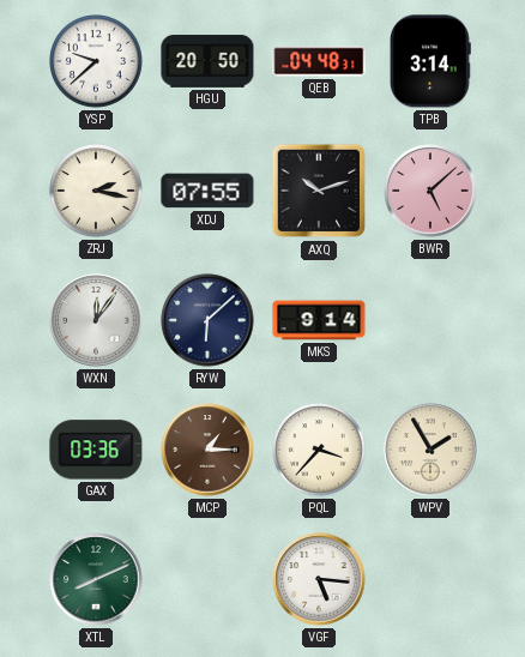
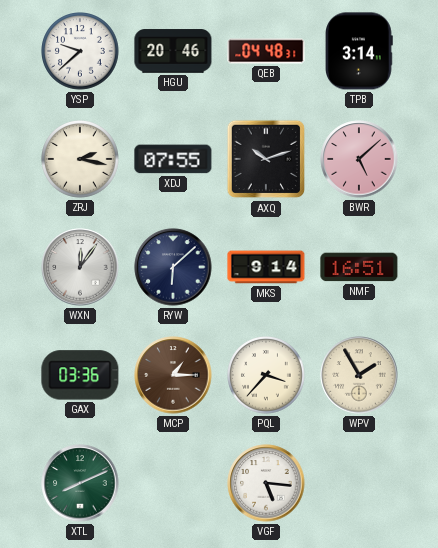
HGU: 20:50 -> 20:46
NMF: none -> 16:51
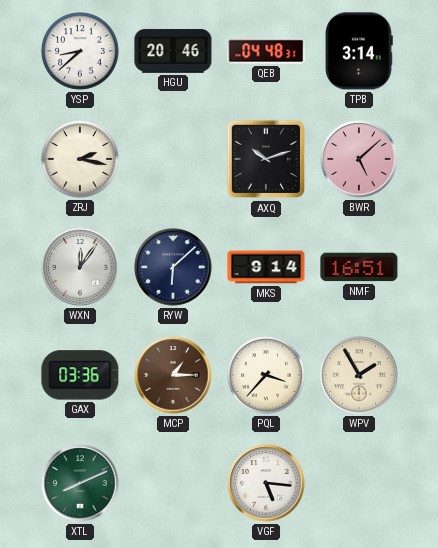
YSP: 9:38 -> 8:38
XDJ: 07:55 -> none
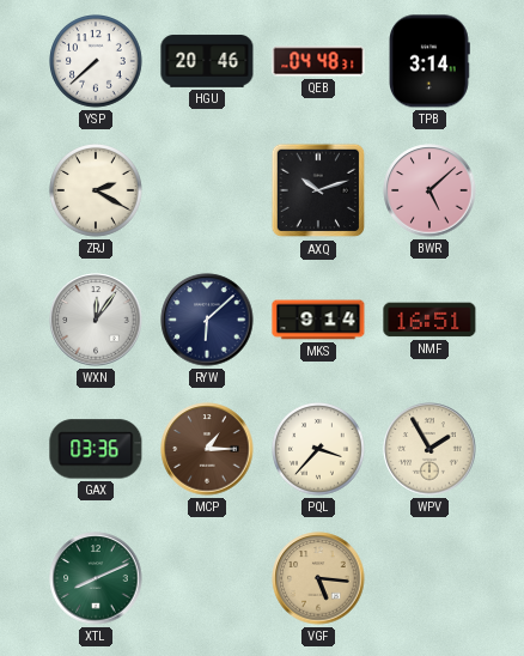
YSP: 8:38 -> 7:38
ZRJ: 2:17 -> 2:20
VGF dial: white -> champagne
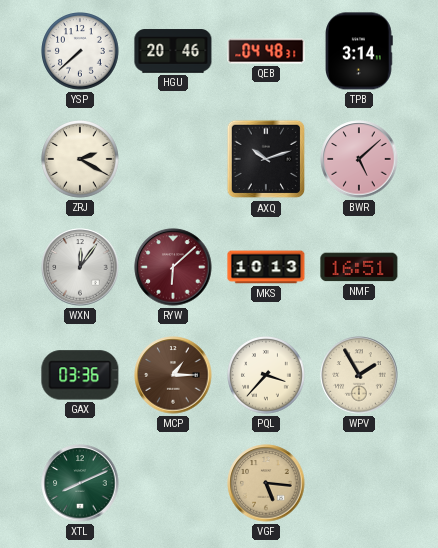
RYW dial: navy -> burgundy
MKS: 9:14 -> 10:13
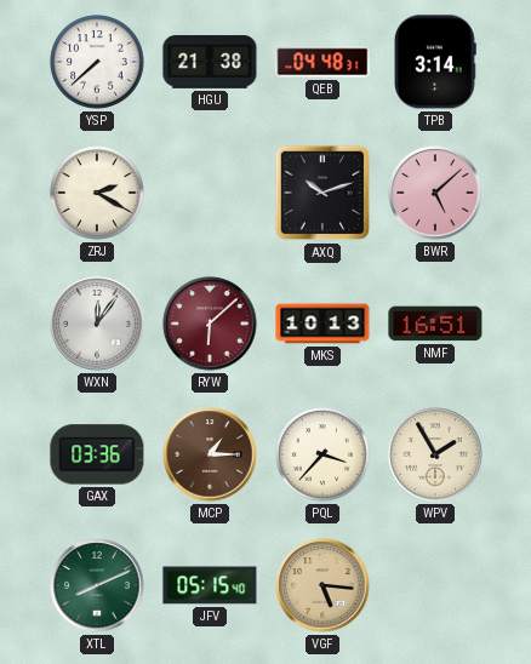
HGU: 20:46 -> 21:38
JFV: none -> 05:15
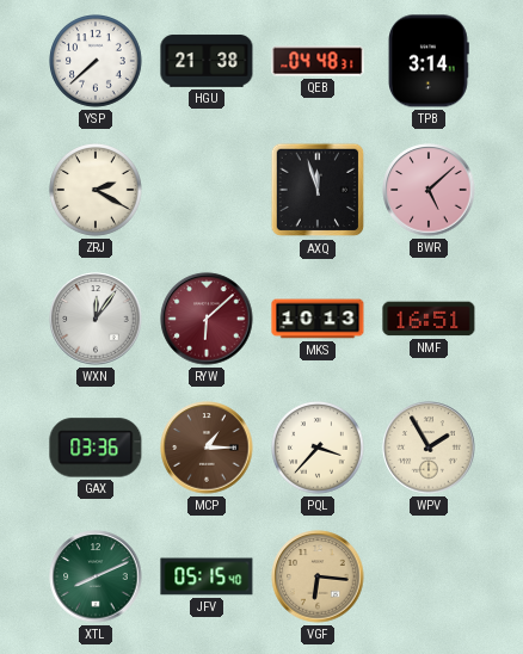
AXQ: 10:12 -> 11:57
VGF: 5:16 -> 6:16
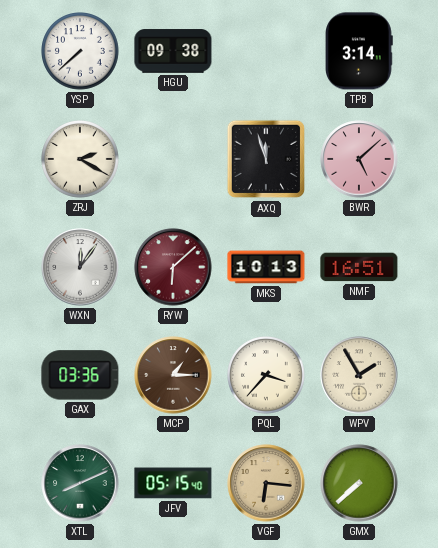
HGU: 21:38 -> 09:38
QEB: 04:48 -> none
GMX: none -> 7:38
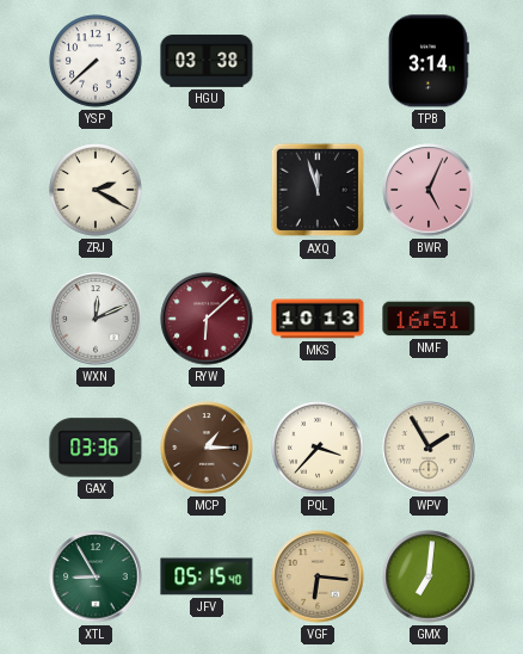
HGU: 09:38 -> 03:38
BWR: 5:08 -> 5:04
WXN: 12:06 -> 12:11
XTL: 8:11 -> 8:55
GMX: 7:38 -> 7:01
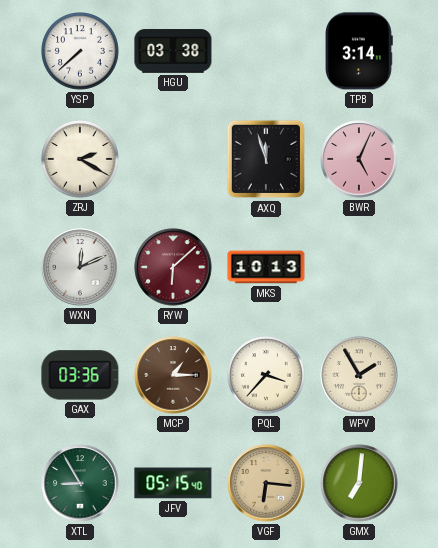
NMF: 16:51 -> none
